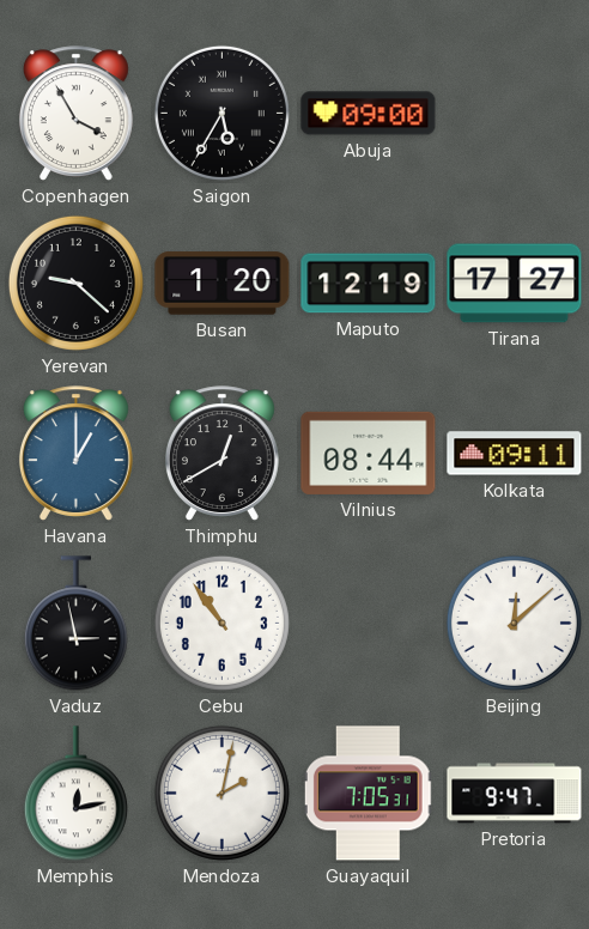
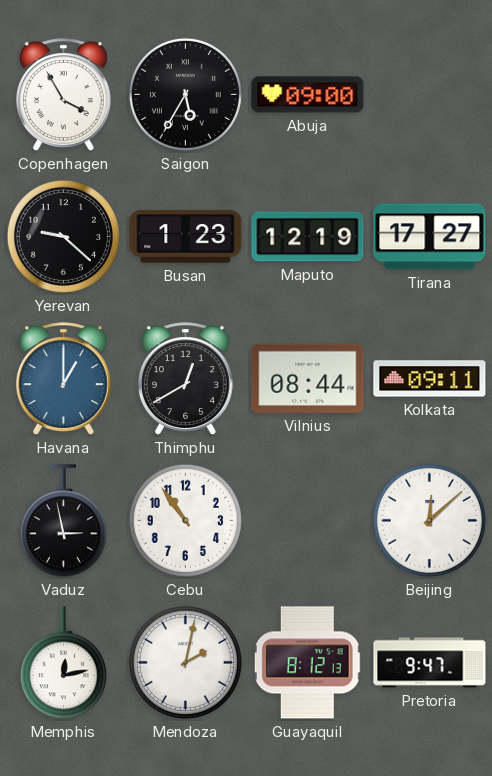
Busan: 1:20 -> 1:23
Guayaquil: 7:05 -> 8:12
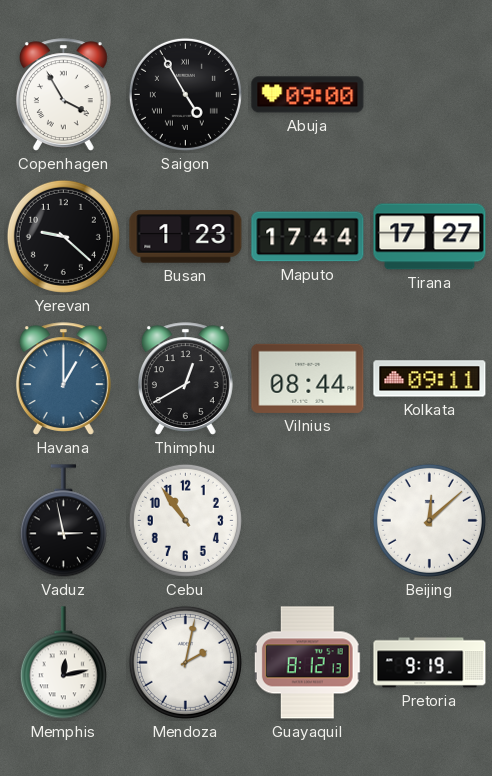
Saigon: 5:35 -> 4:55
Maputo: 12:19 -> 17:44
Pretoria: 9:47 -> 9:19
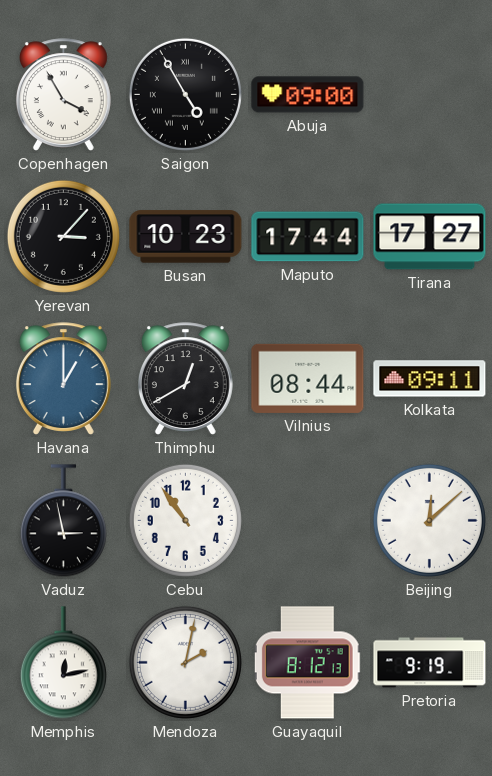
Yerevan: 9:22 -> 3:07
Busan: 1:23 -> 10:23
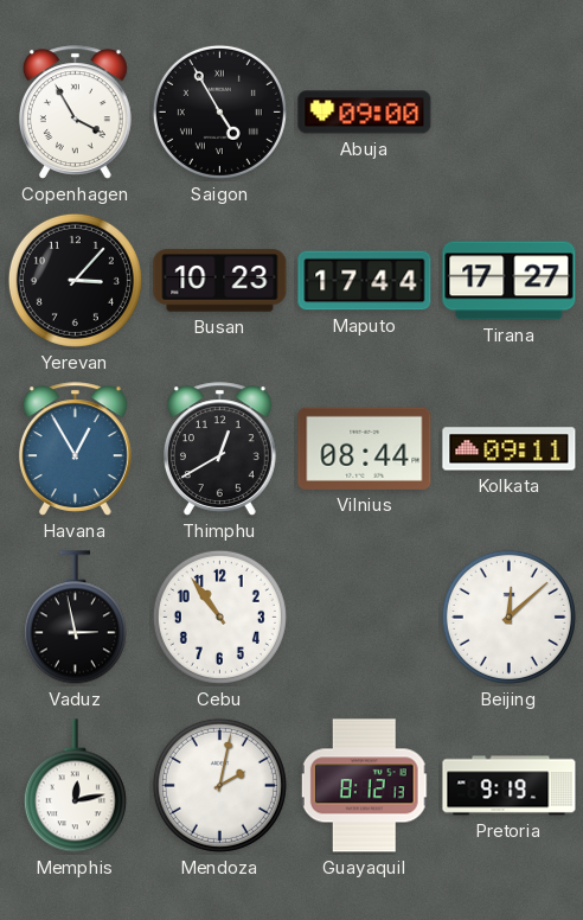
Havana: 1:00 -> 12:55
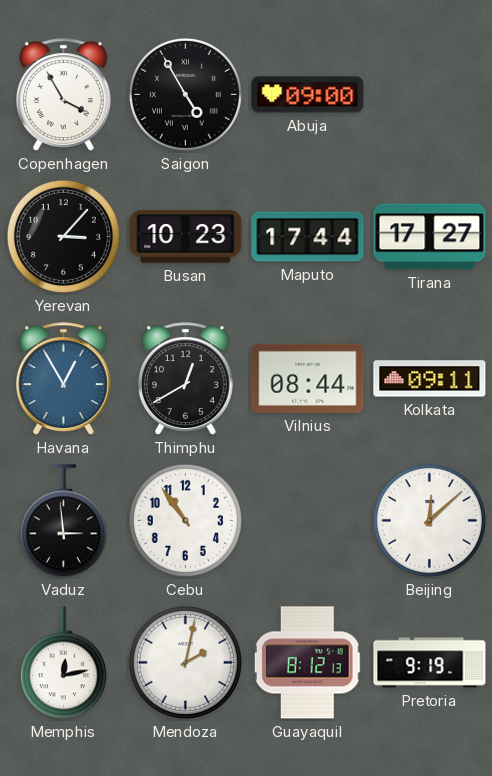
Vaduz: 2:58 -> 2:59
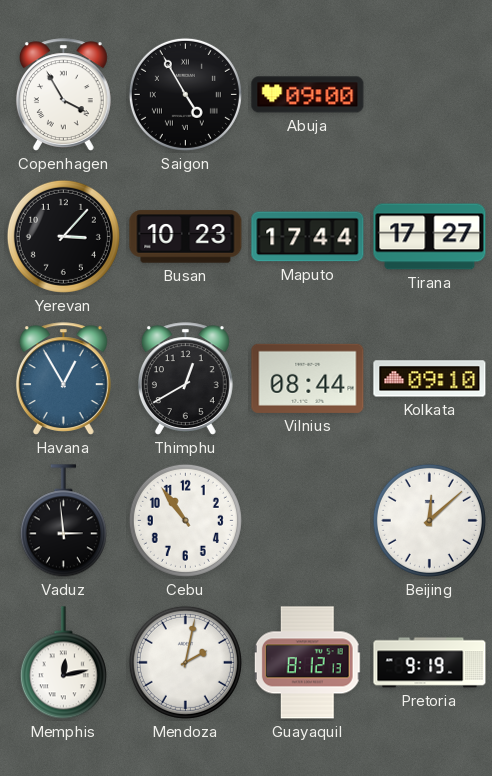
Kolkata: 09:11 -> 09:10
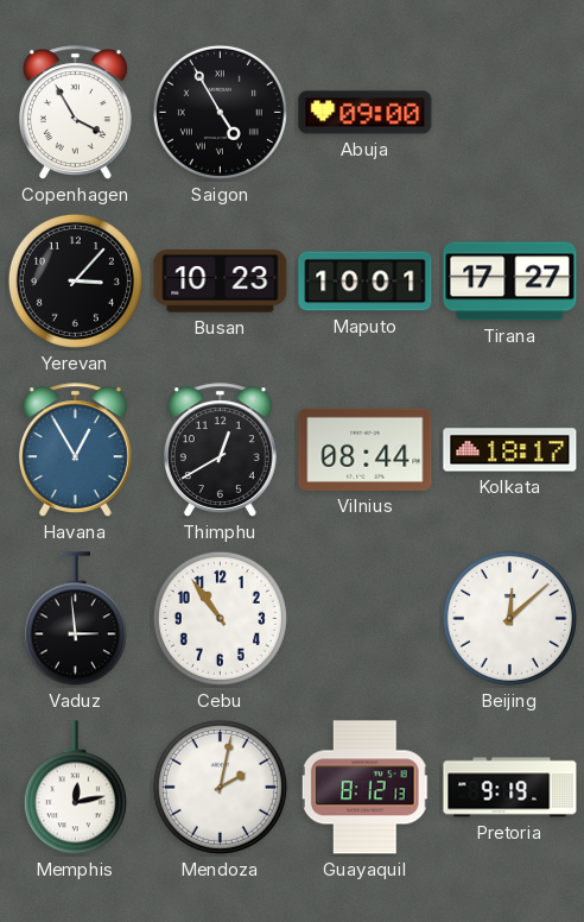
Maputo: 17:44 -> 10:01
Kolkata: 09:10 -> 18:17
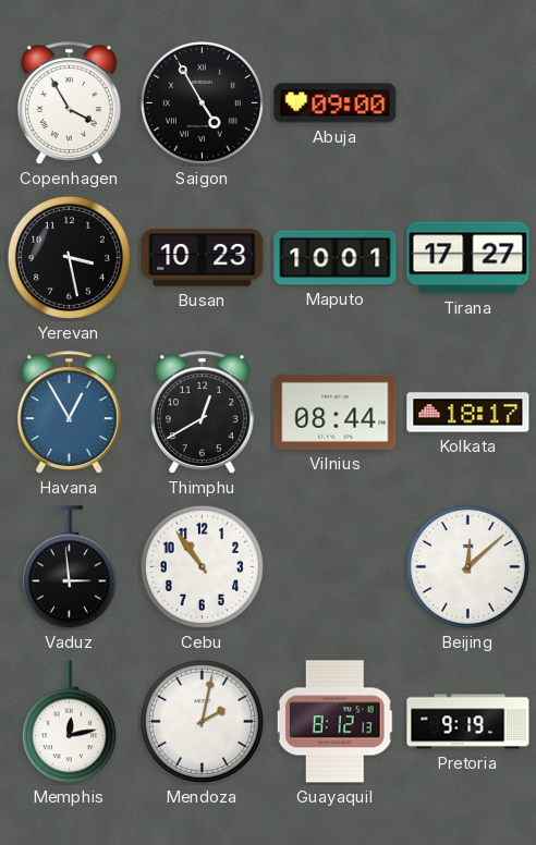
Yerevan: 3:07 -> 3:28
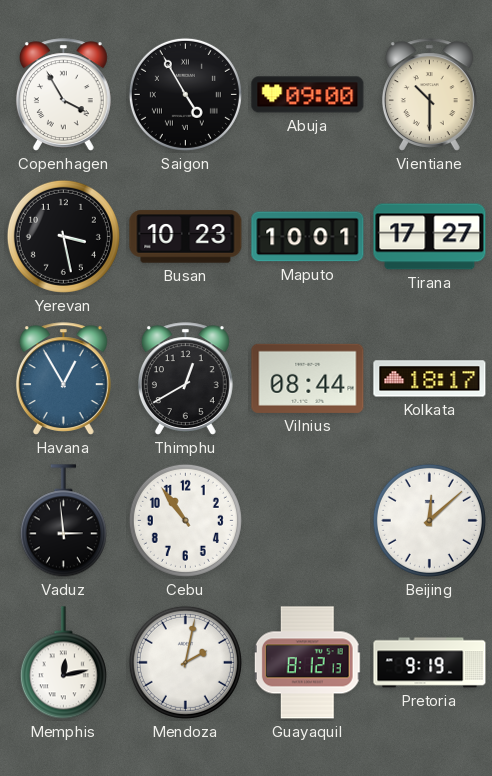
Vientiane: none -> 10:30
